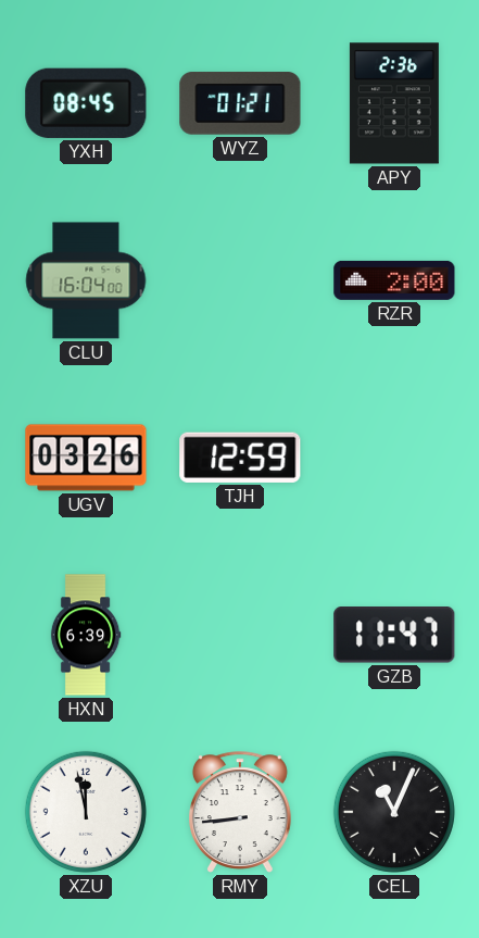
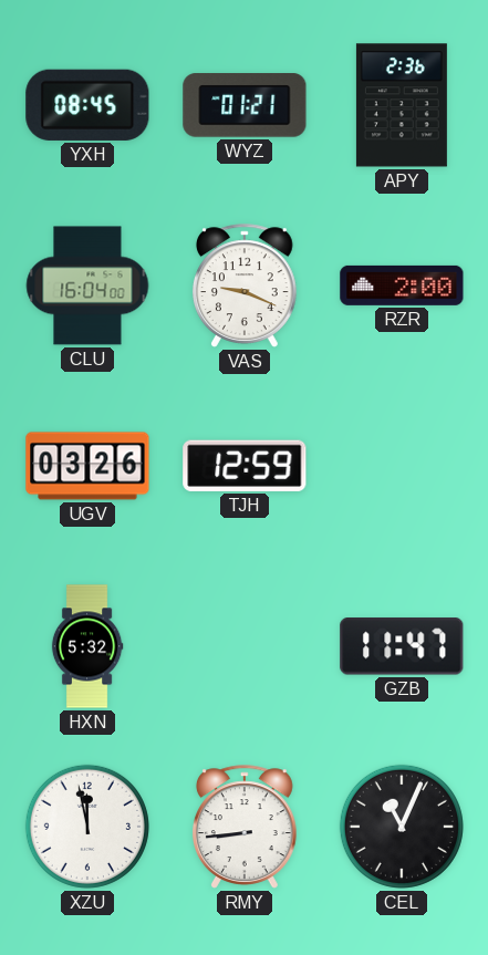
VAS: none -> 9:19
HXN: 6:39 -> 5:32
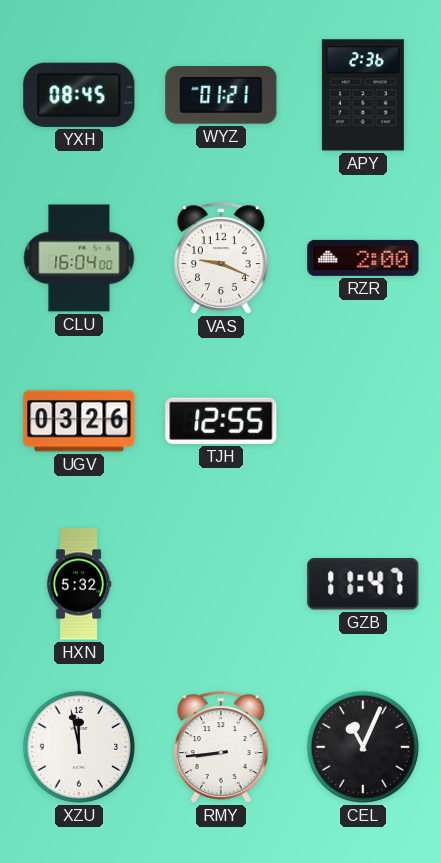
TJH: 12:59 -> 12:55
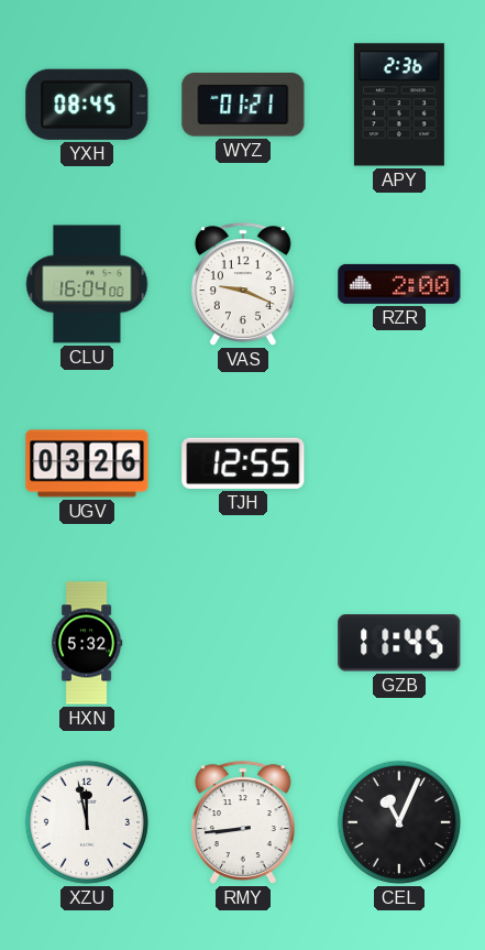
GZB: 11:47 -> 11:45
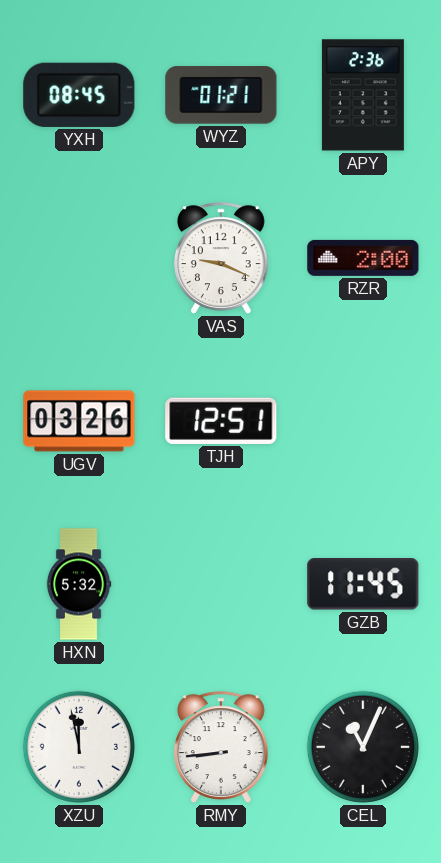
CLU: 16:04 -> none
TJH: 12:55 -> 12:51
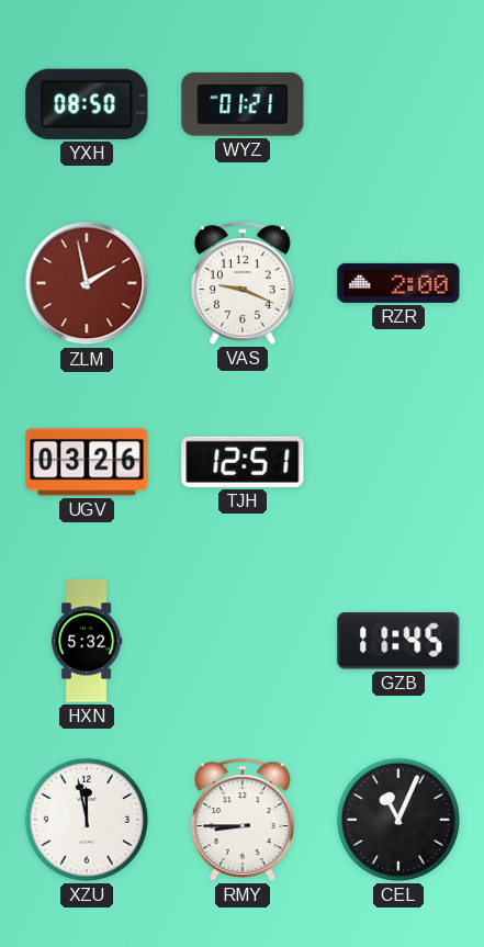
YXH: 08:45 -> 08:50
APY: 2:36 -> none
ZLM: none -> 1:58
RMY: 8:44 -> 8:45
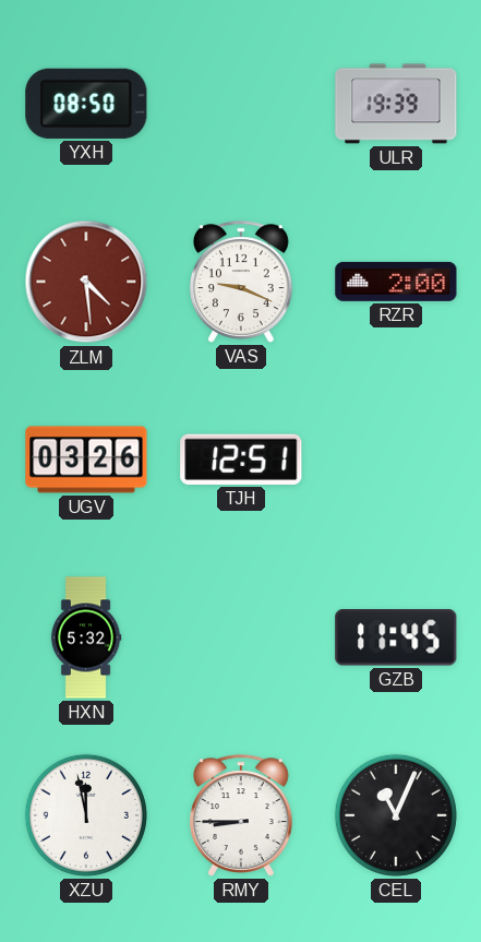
WYZ: 01:21 -> none
ULR: none -> 19:39
ZLM: 1:58 -> 4:29
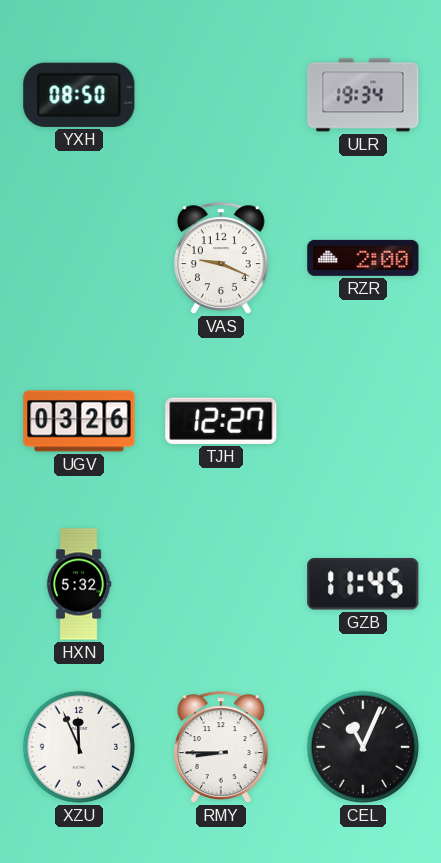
ULR: 19:39 -> 19:34
ZLM: 4:29 -> none
TJH: 12:51 -> 12:27
XZU: 11:58 -> 11:56
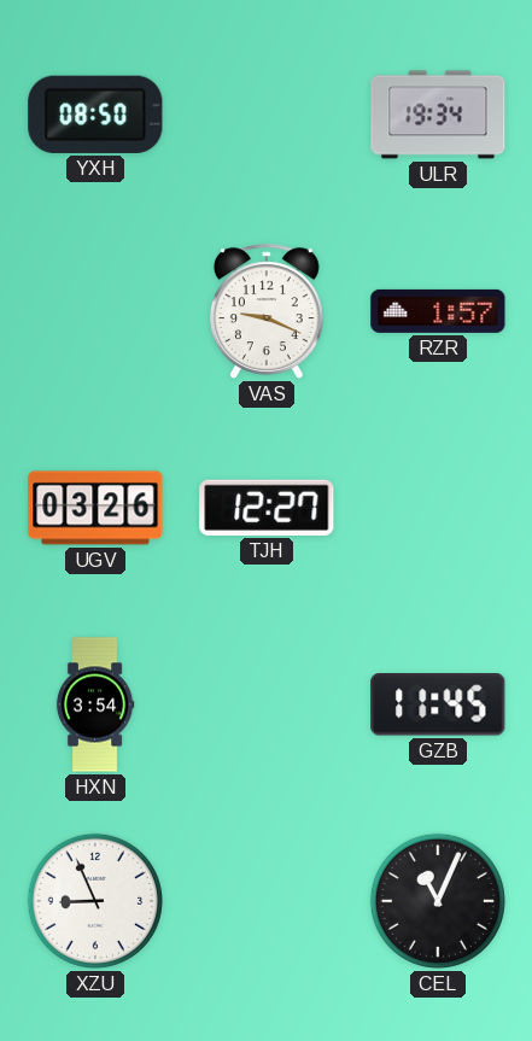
RZR: 2:00 -> 1:57
HXN: 5:32 -> 3:54
XZU: 11:56 -> 8:56
RMY: 8:45 -> none
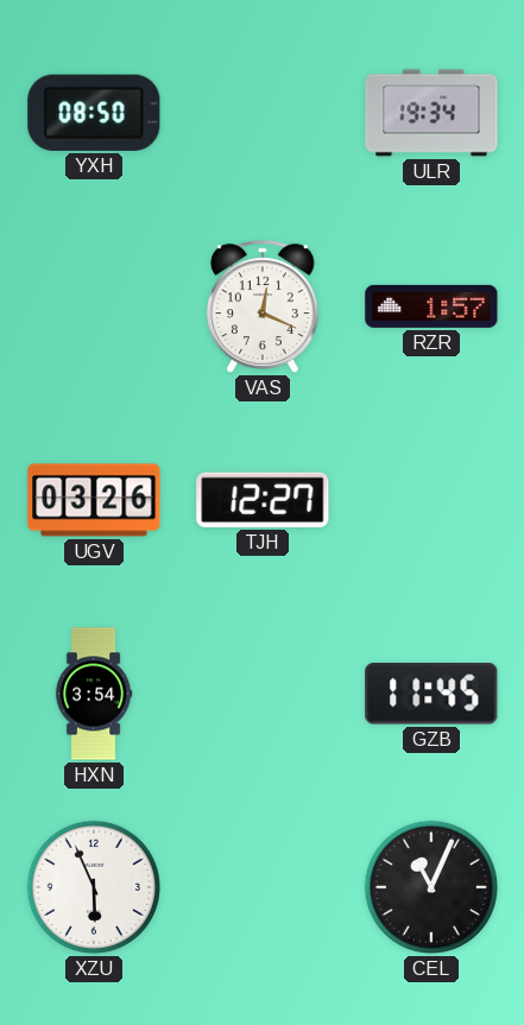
VAS: 9:19 -> 12:19
XZU: 8:56 -> 5:56
